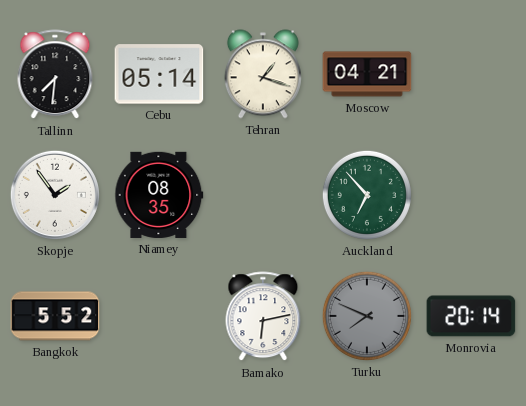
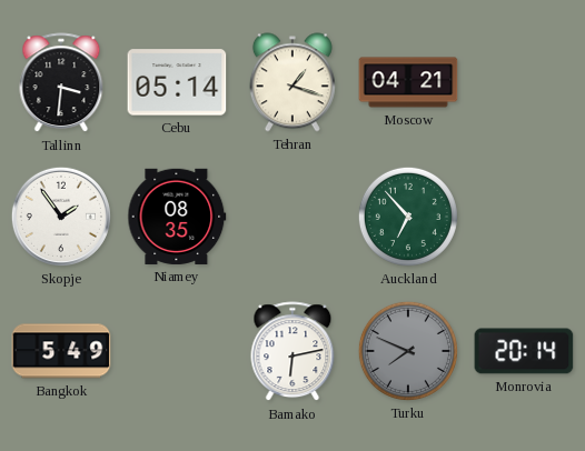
Tallinn: 7:31 -> 3:31
Bangkok: 5:52 -> 5:49
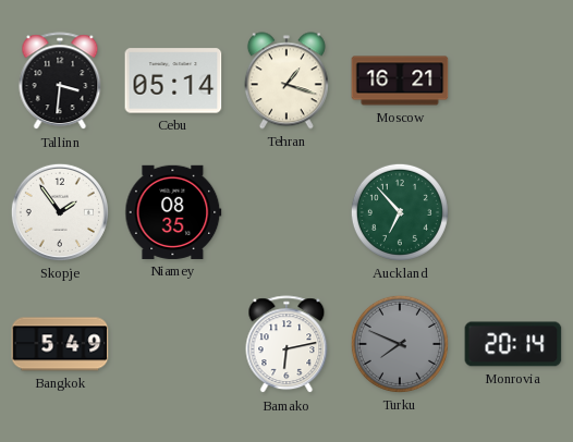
Moscow: 04:21 -> 16:21
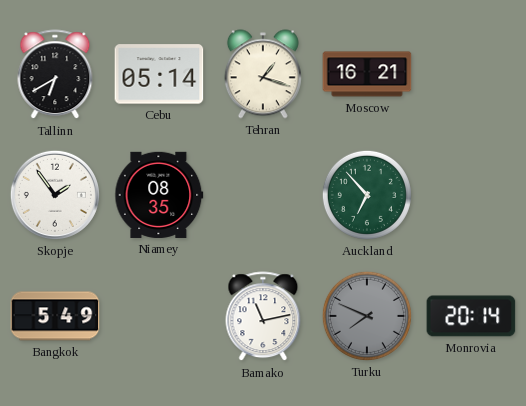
Tallinn: 3:31 -> 6:40
Bamako: 6:13 -> 11:13
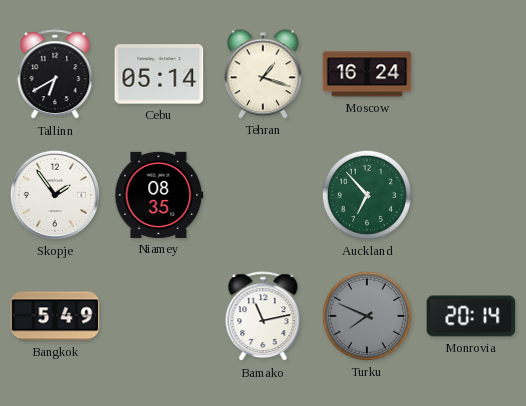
Moscow: 16:21 -> 16:24
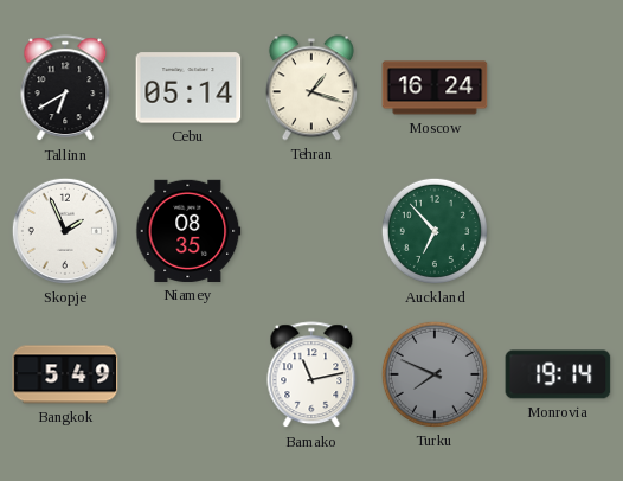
Skopje: 1:54 -> 1:56
Monrovia: 20:14 -> 19:14
